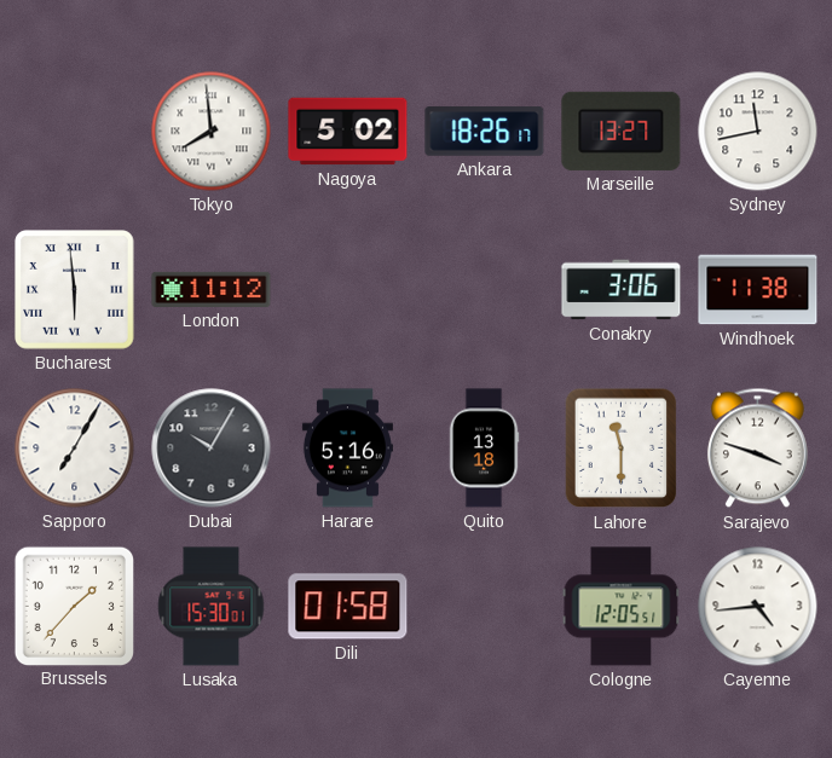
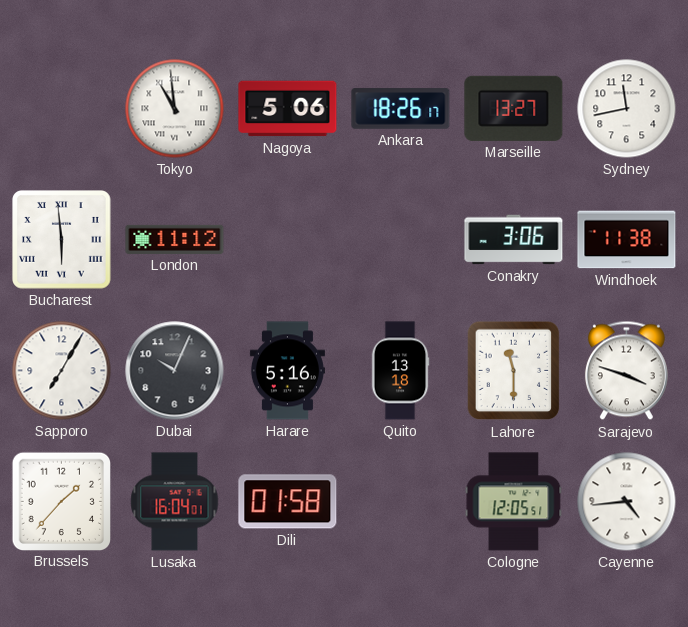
Tokyo: 7:59 -> 10:59
Nagoya: 5:02 -> 5:06
Dubai: 10:05 -> 10:04
Lusaka: 15:30 -> 16:04
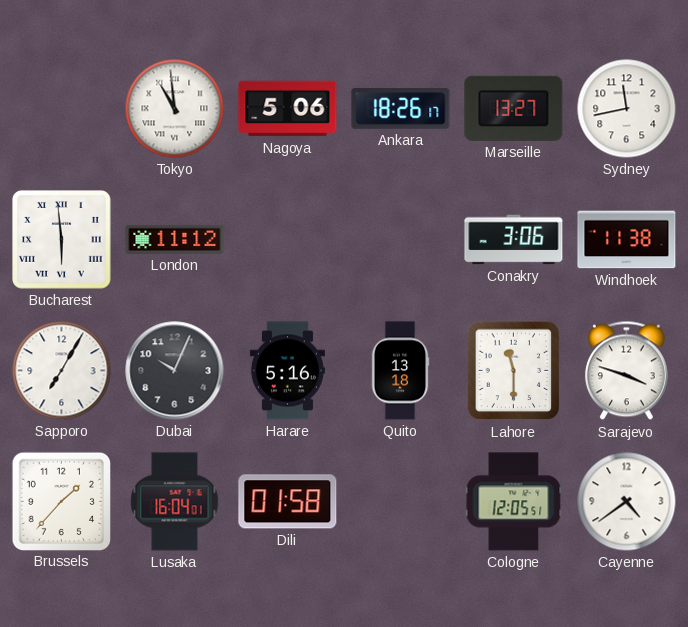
Cayenne: 4:44 -> 4:39
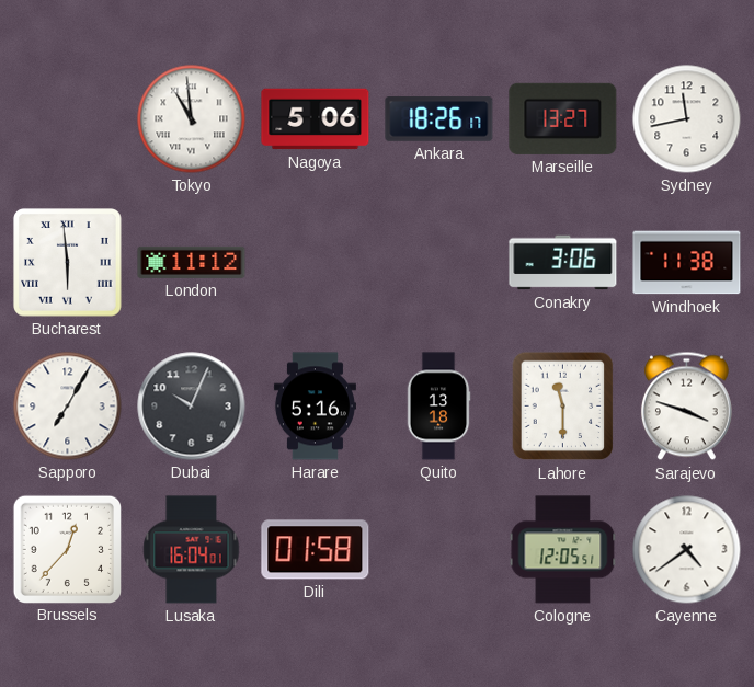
Brussels: 1:37 -> 12:37
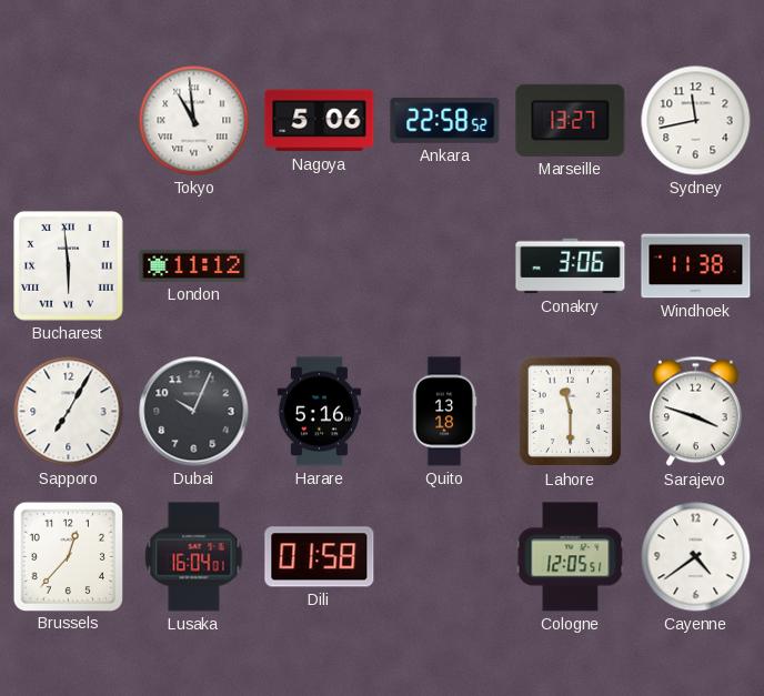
Ankara: 18:26 -> 22:58
